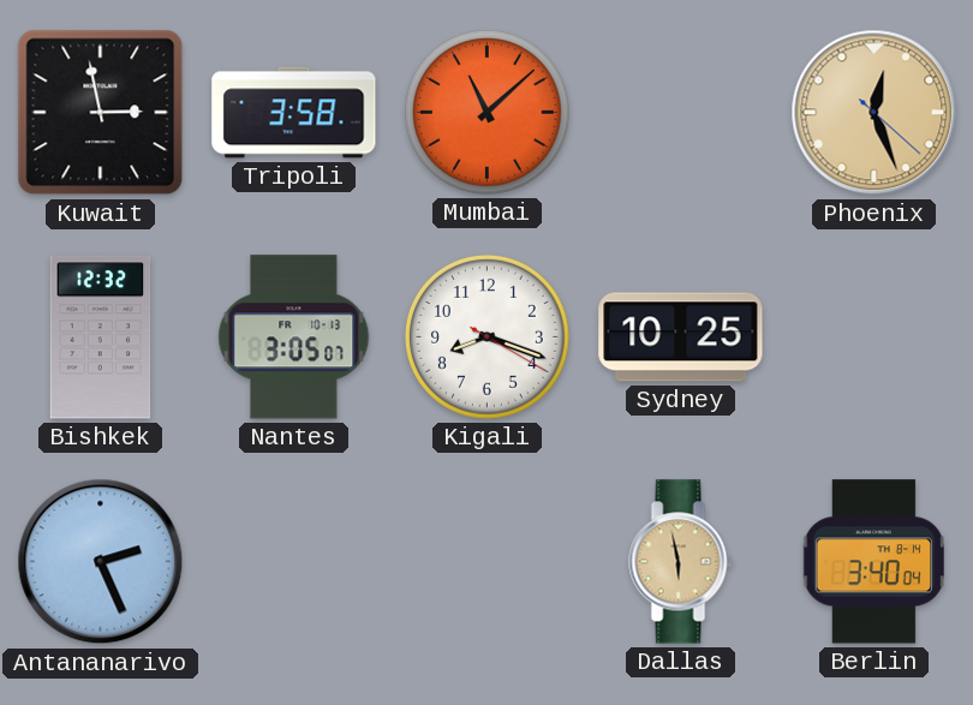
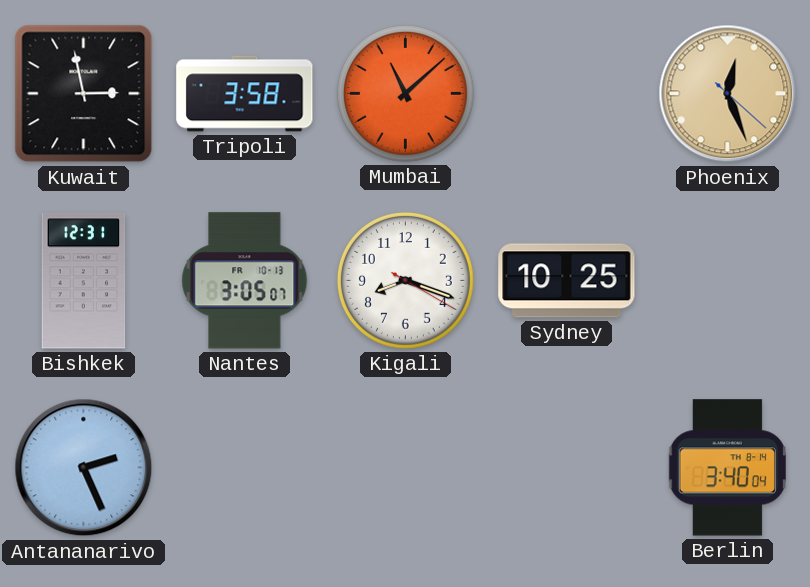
Bishkek: 12:32 -> 12:31
Dallas: 5:58 -> none
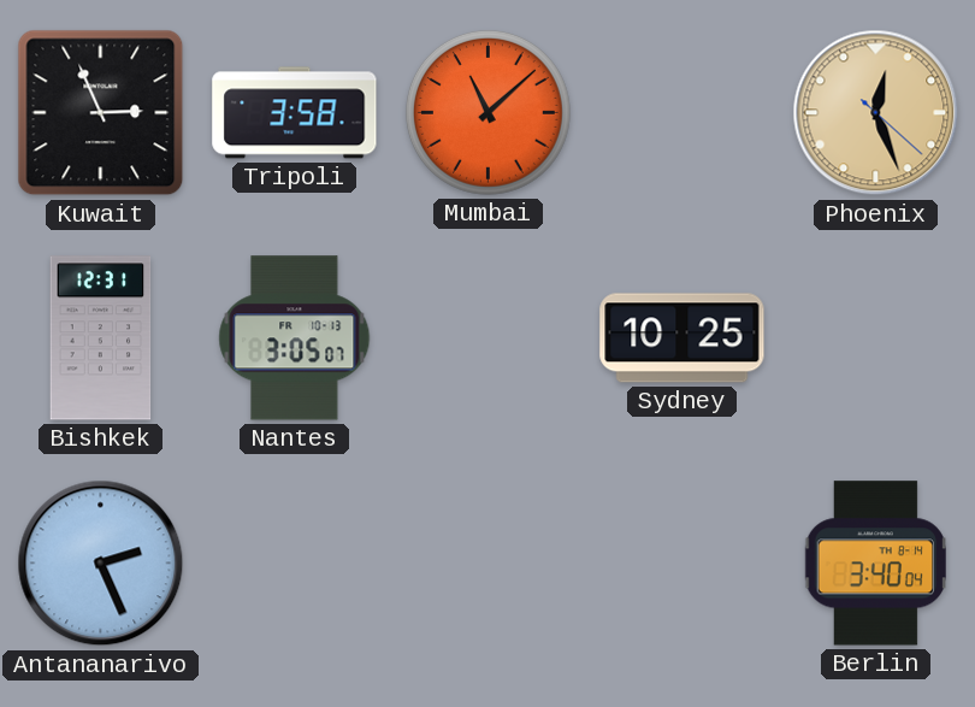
Kuwait: 2:58 -> 2:56
Kigali: 8:18 -> none
